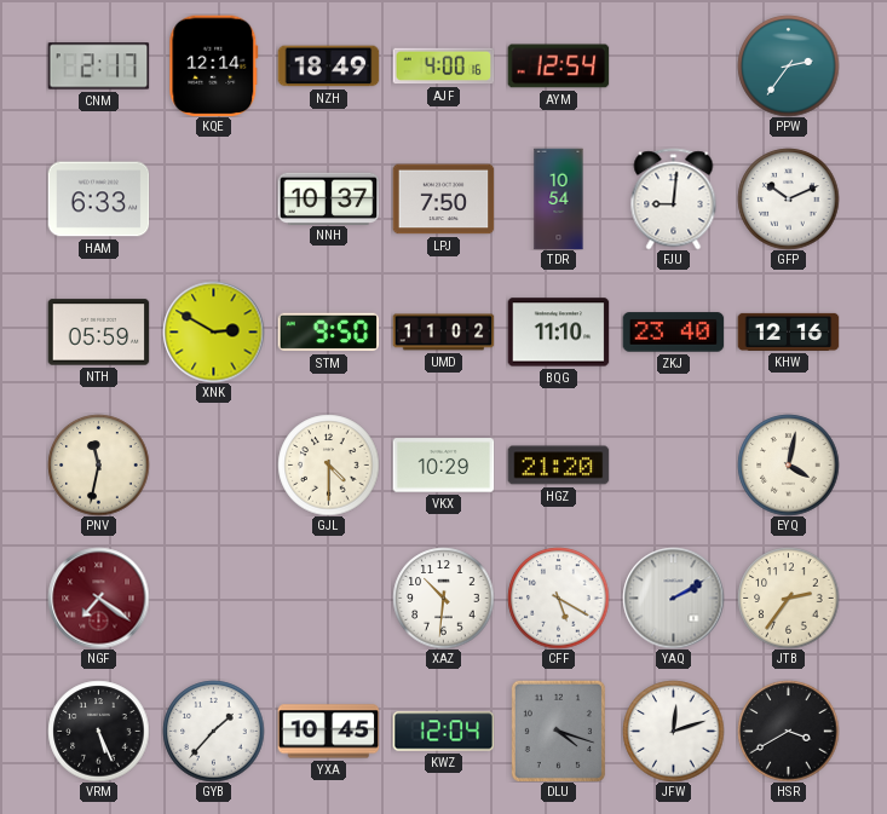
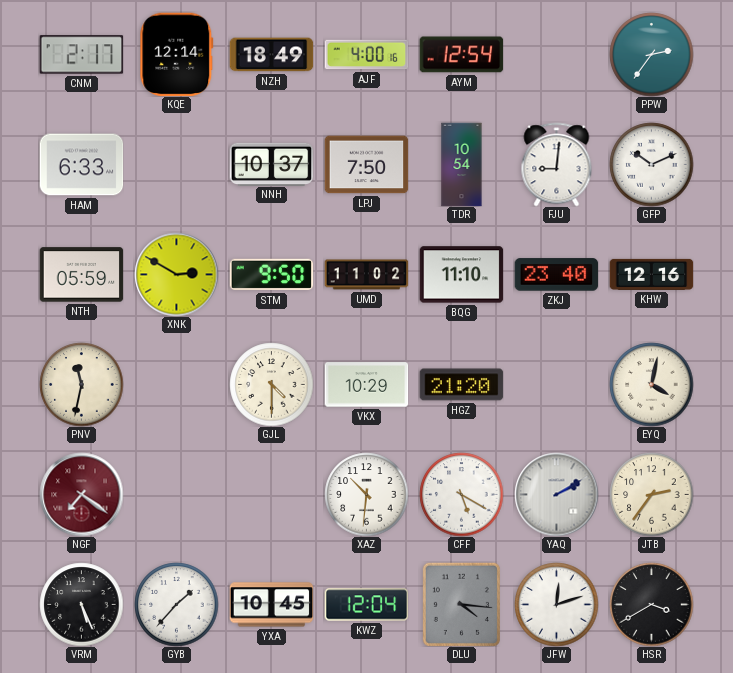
DLU: 4:18 -> 4:16
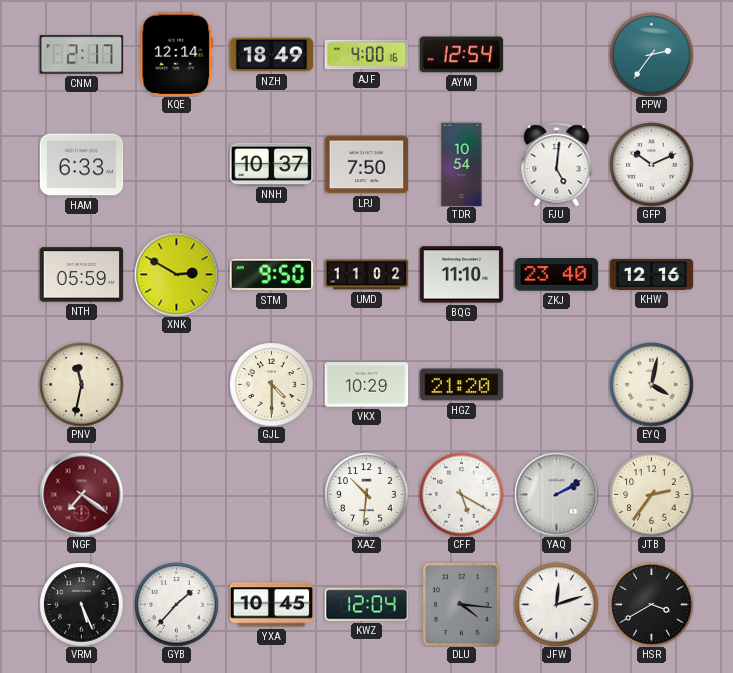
FJU: 9:01 -> 5:01
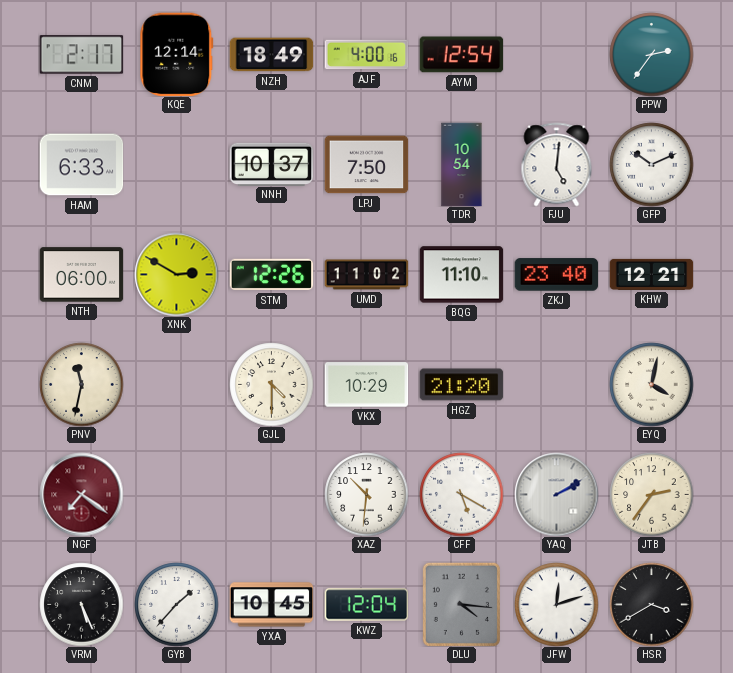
NTH: 05:59 -> 06:00
STM: 9:50 -> 12:26
KHW: 12:16 -> 12:21
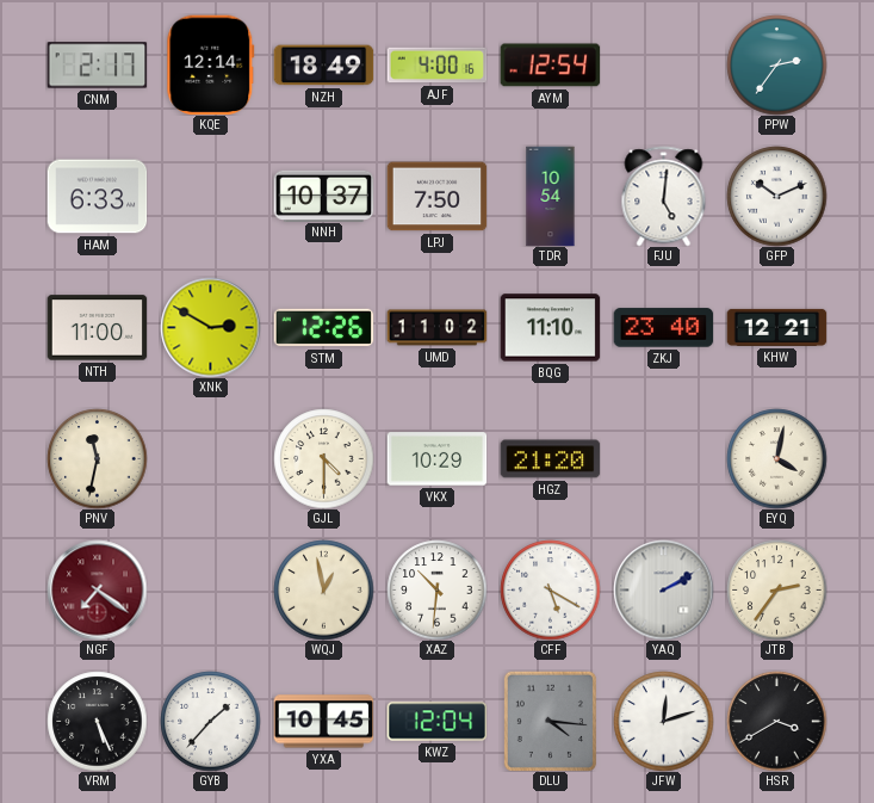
NTH: 06:00 -> 11:00
WQJ: none -> 12:58
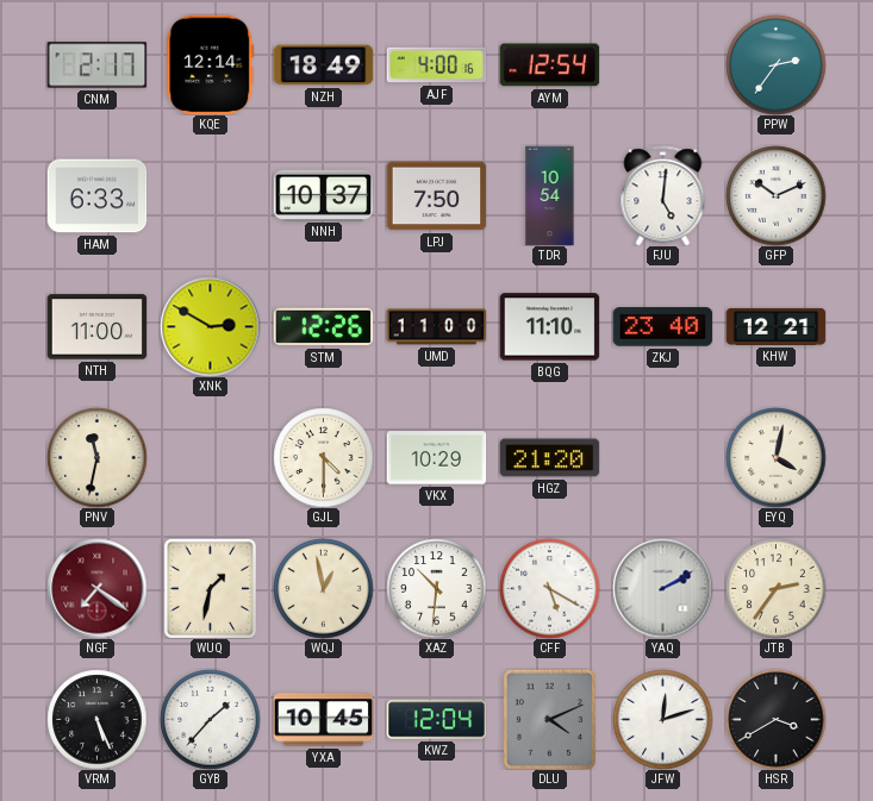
UMD: 11:02 -> 11:00
WUQ: none -> 1:32
DLU: 4:16 -> 4:11
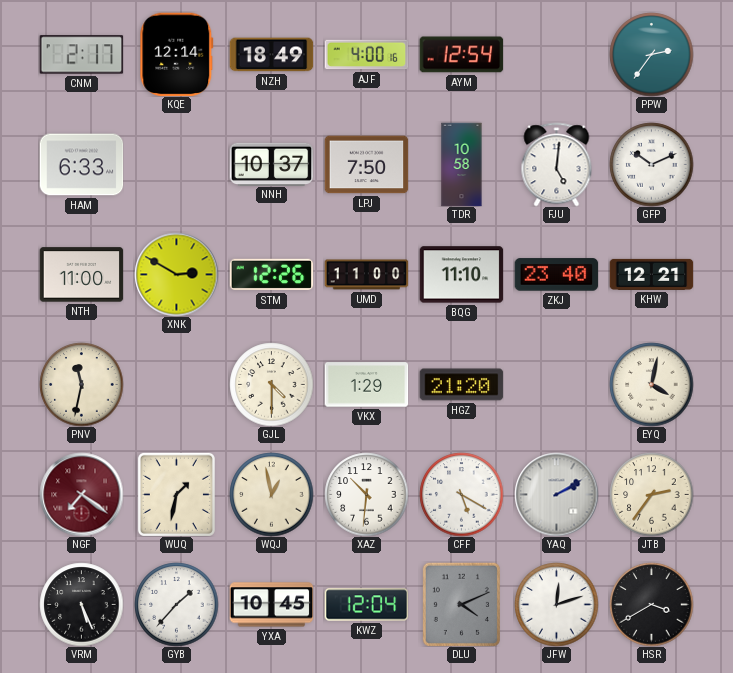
TDR: 10:54 -> 10:58
VKX: 10:29 -> 1:29
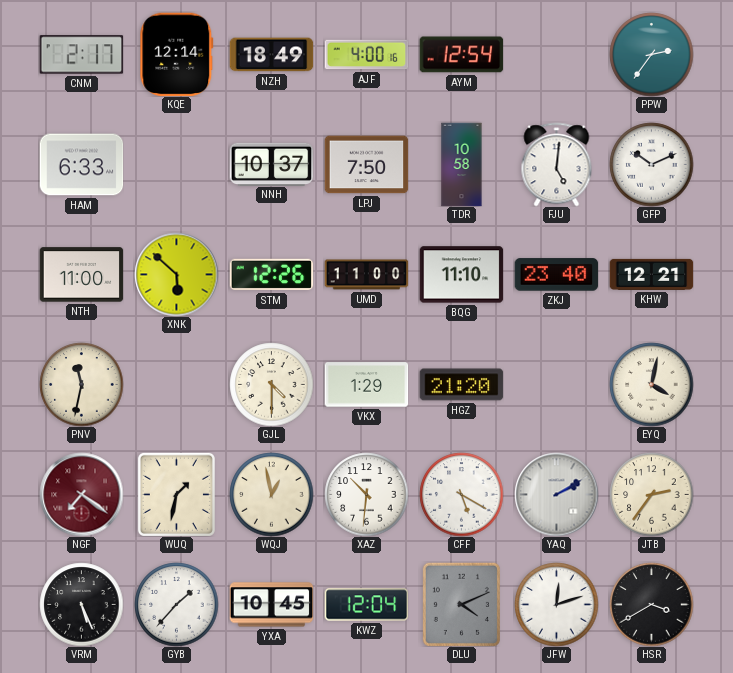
XNK: 2:50 -> 5:52
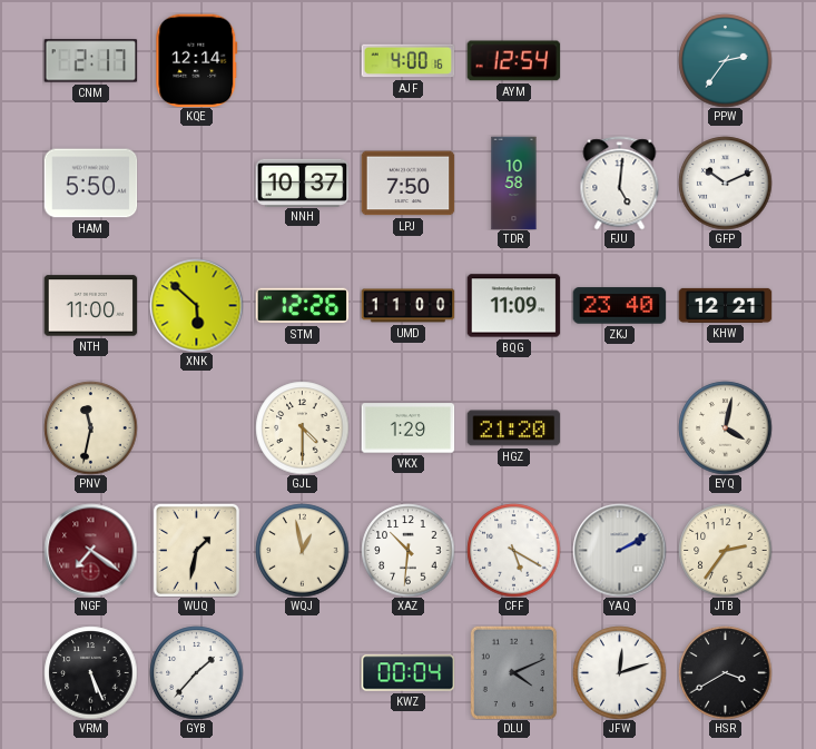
NZH: 18:49 -> none
HAM: 6:33 -> 5:50
BQG: 11:10 -> 11:09
YXA: 10:45 -> none
KWZ: 12:04 -> 00:04
